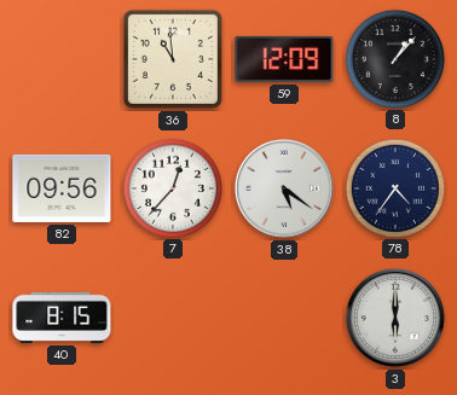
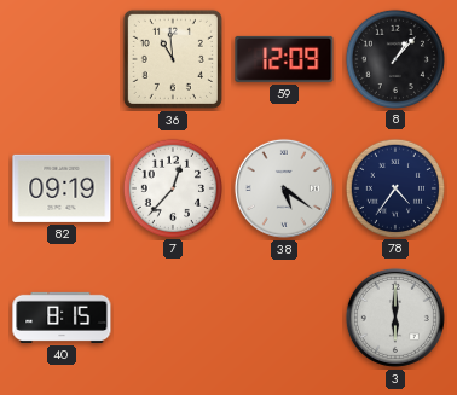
82: 09:56 -> 09:19
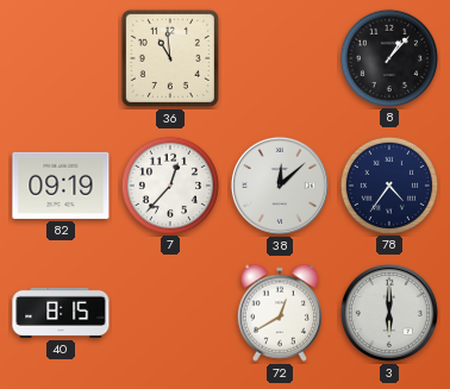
59: 12:09 -> none
38: 5:21 -> 12:08
72: none -> 12:40
